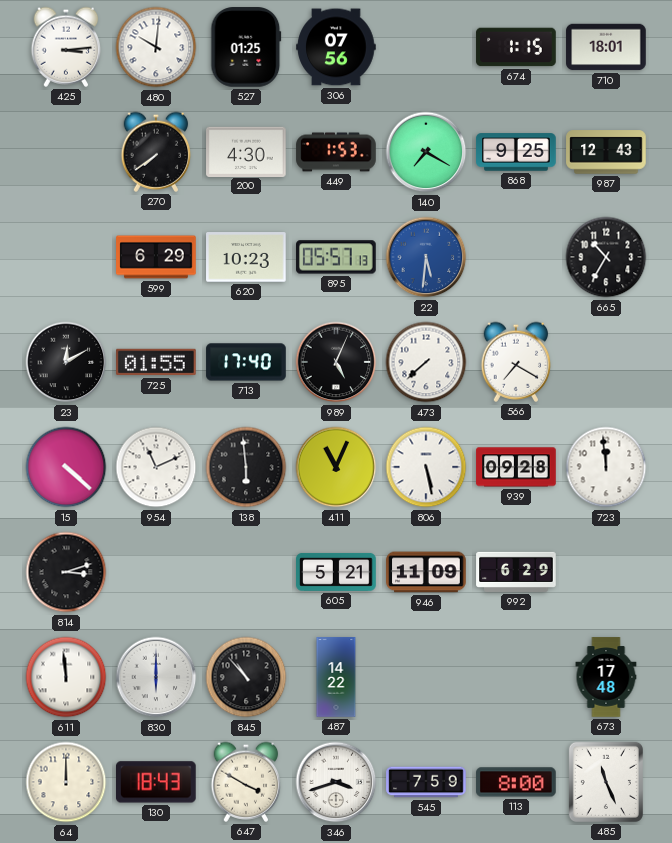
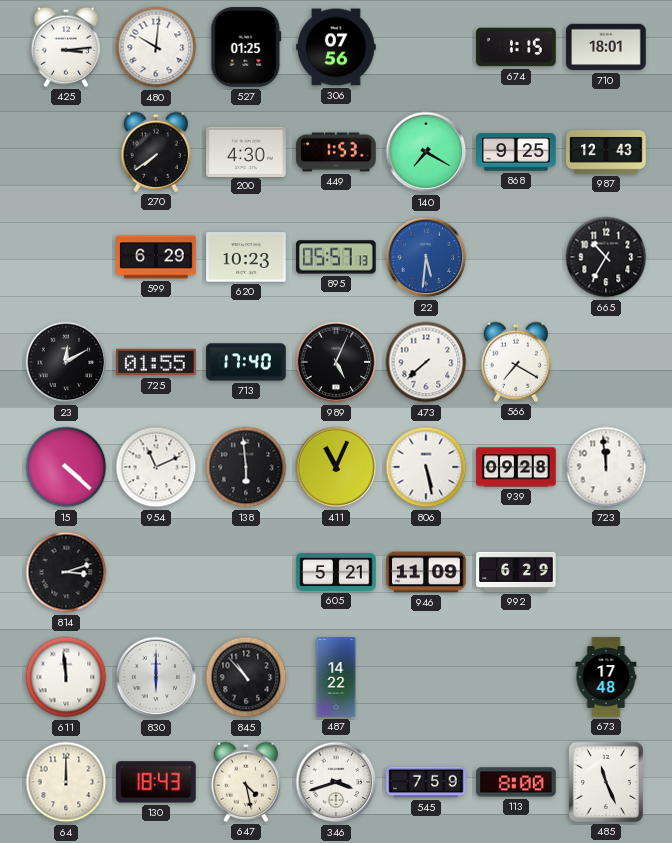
647: 3:50 -> 4:28
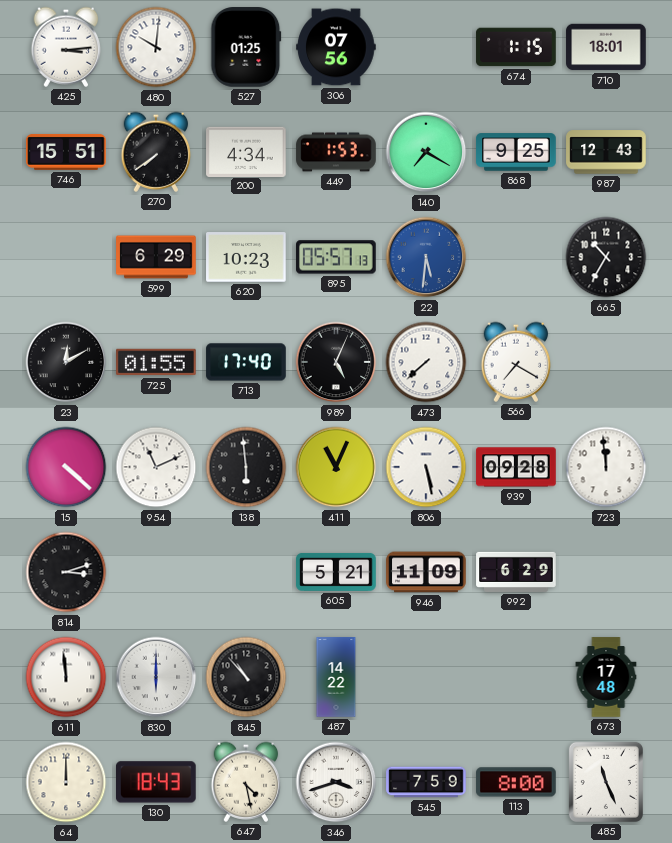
746: none -> 15:51
200: 4:30 -> 4:34
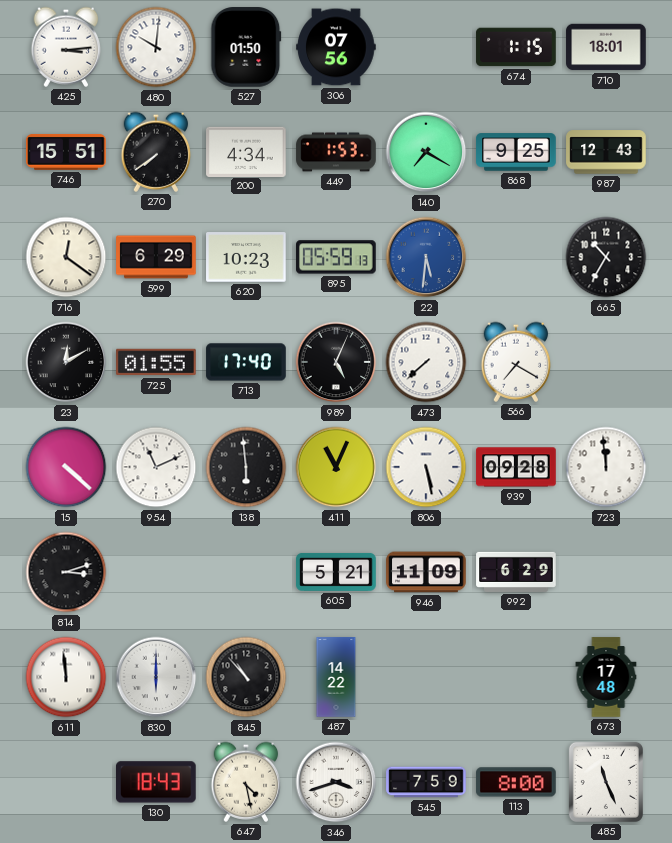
527: 01:25 -> 01:50
716: none -> 12:21
895: 05:57 -> 05:59
64: 12:00 -> none
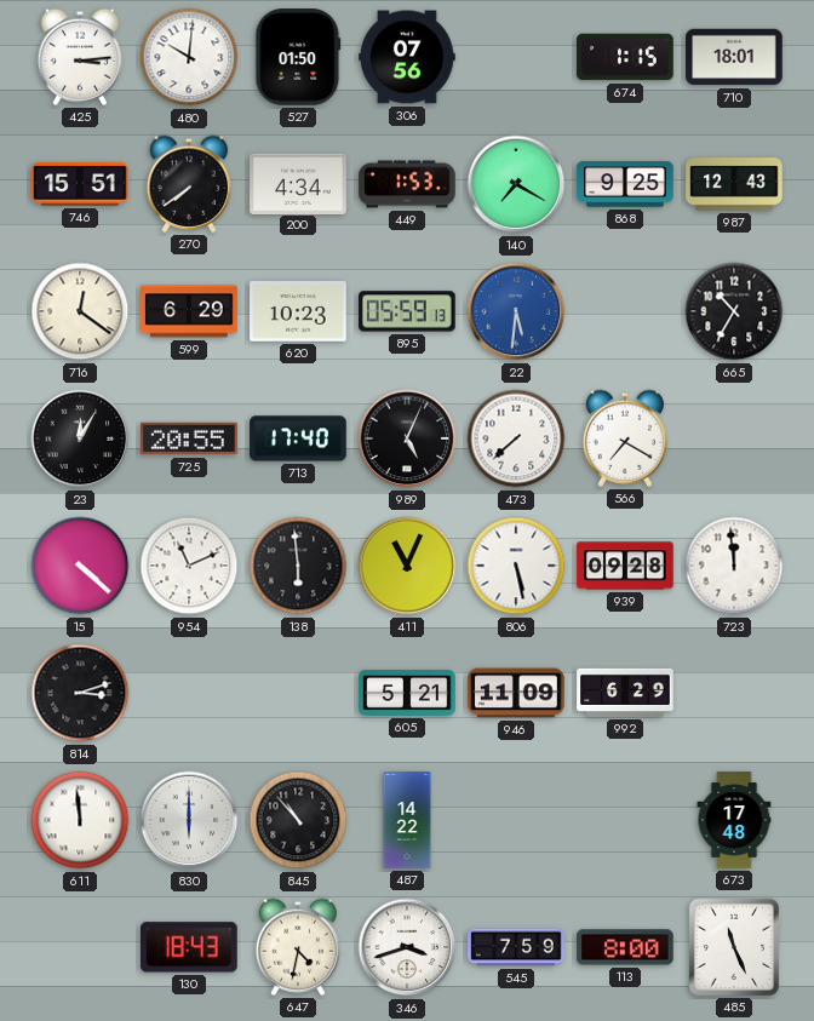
23: 12:10 -> 12:05
725: 01:55 -> 20:55
647: 4:28 -> 4:32
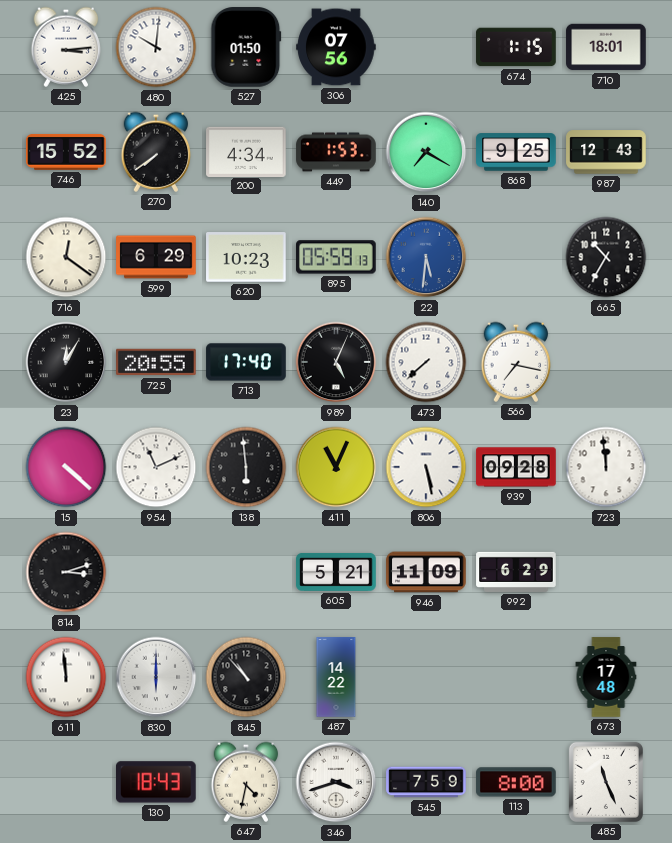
746: 15:51 -> 15:52
566: 7:20 -> 7:17
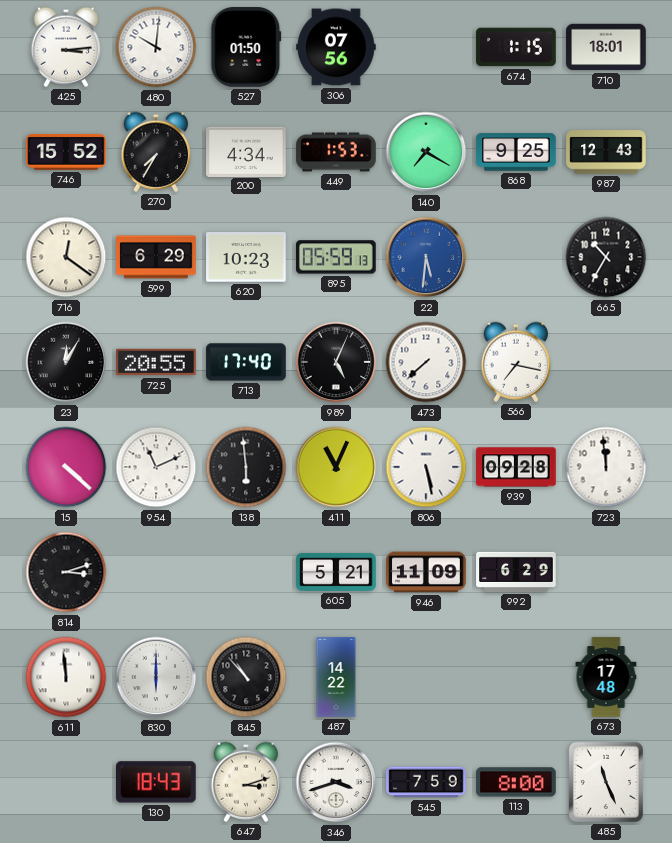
270: 7:39 -> 7:35
647: 4:32 -> 3:12
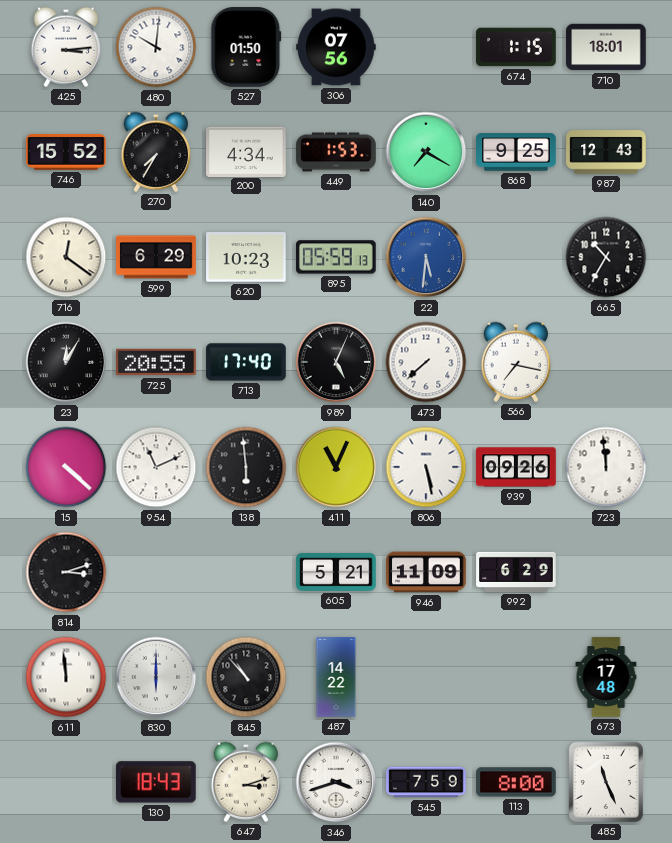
939: 09:28 -> 09:26
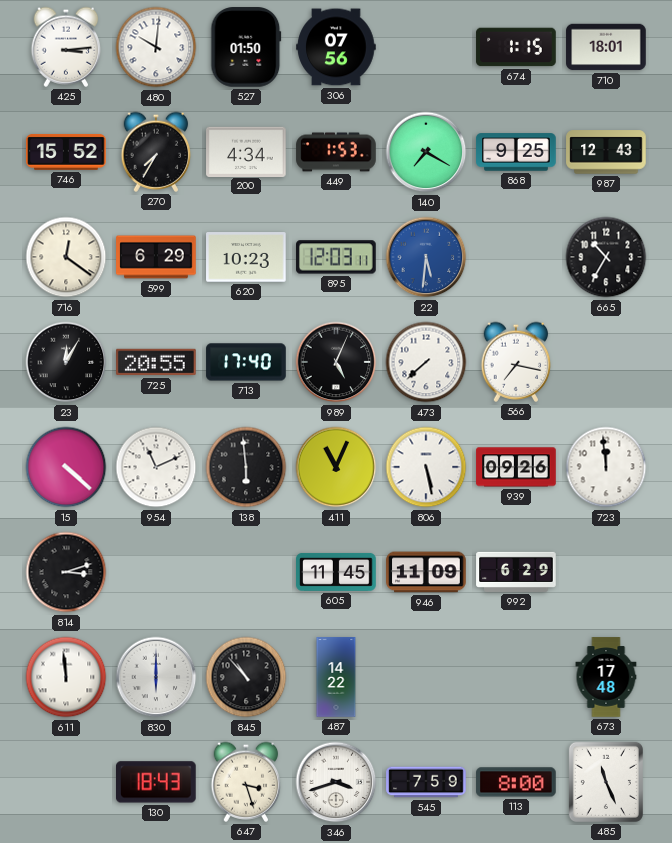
895: 05:59 -> 12:03
605: 5:21 -> 11:45
647: 3:12 -> 3:27
